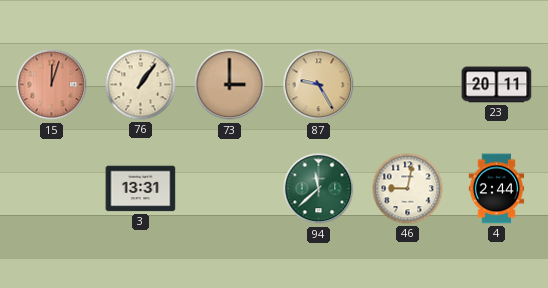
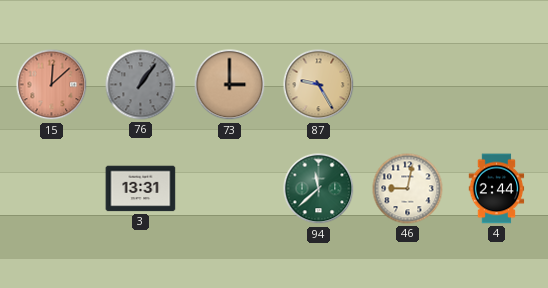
15: 12:03 -> 12:08
76 dial: cream -> grey
23: 20:11 -> none
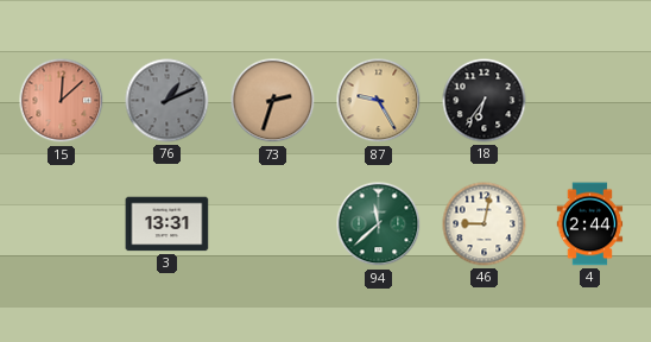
76: 1:06 -> 1:11
73: 3:00 -> 2:33
18: none -> 6:36
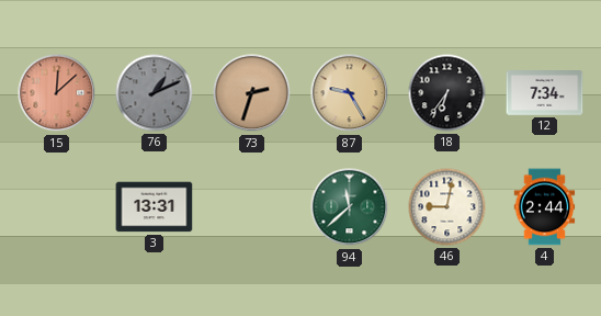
12: none -> 7:34
